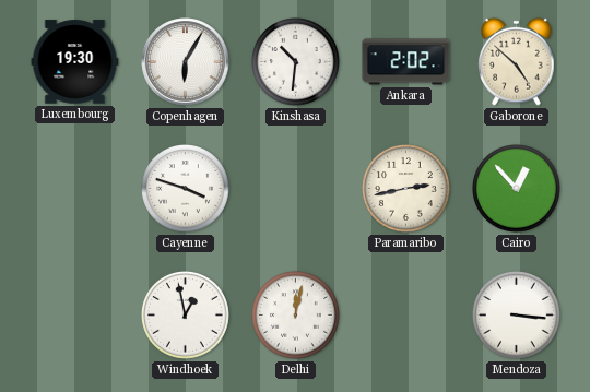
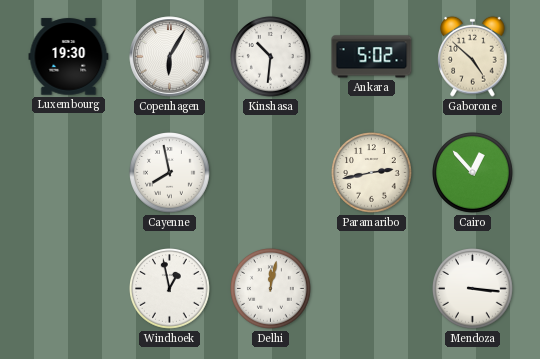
Ankara: 2:02 -> 5:02
Cayenne: 3:48 -> 7:58
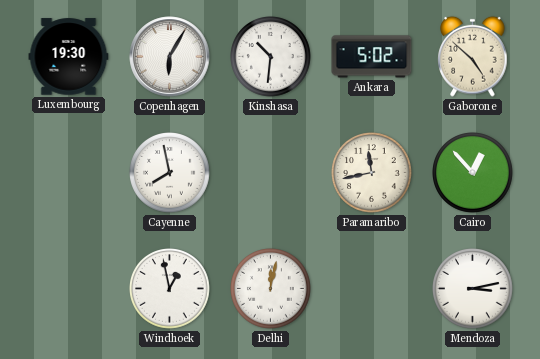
Paramaribo: 2:43 -> 11:43
Mendoza: 3:16 -> 3:13
